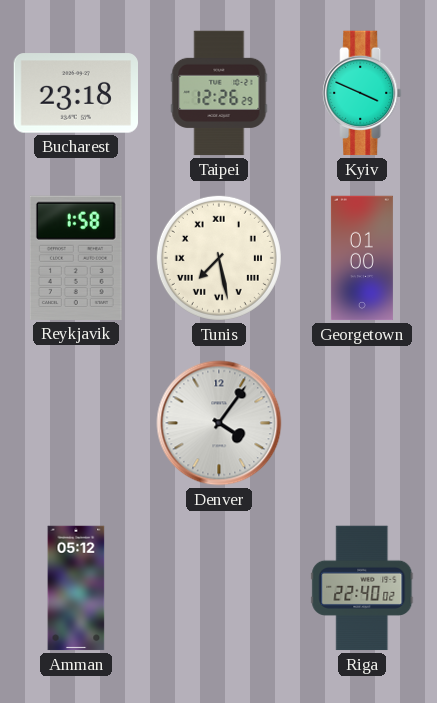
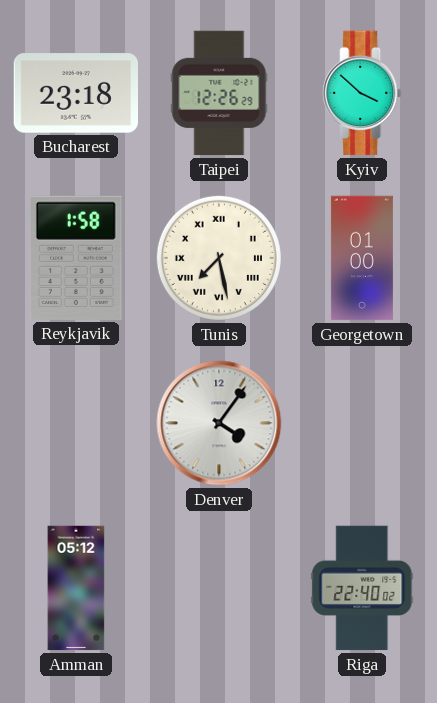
Kyiv: 3:49 -> 3:52
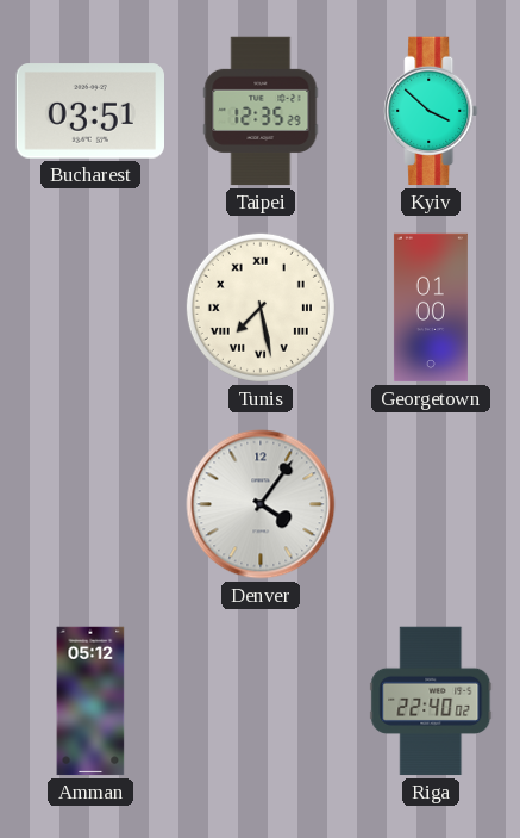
Bucharest: 23:18 -> 03:51
Taipei: 12:26 -> 12:35
Reykjavik: 1:58 -> none
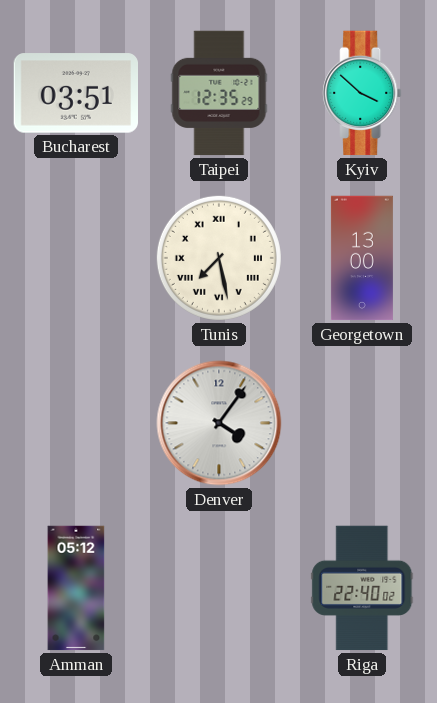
Georgetown: 01:00 -> 13:00
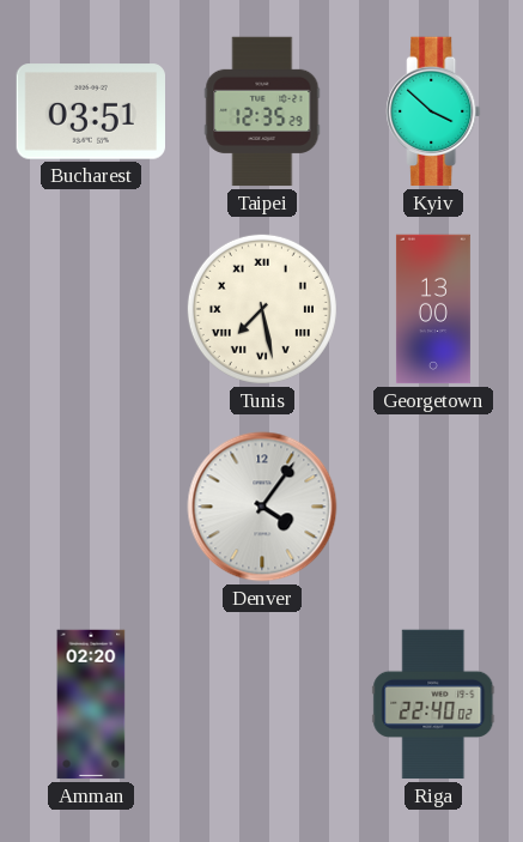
Amman: 05:12 -> 02:20
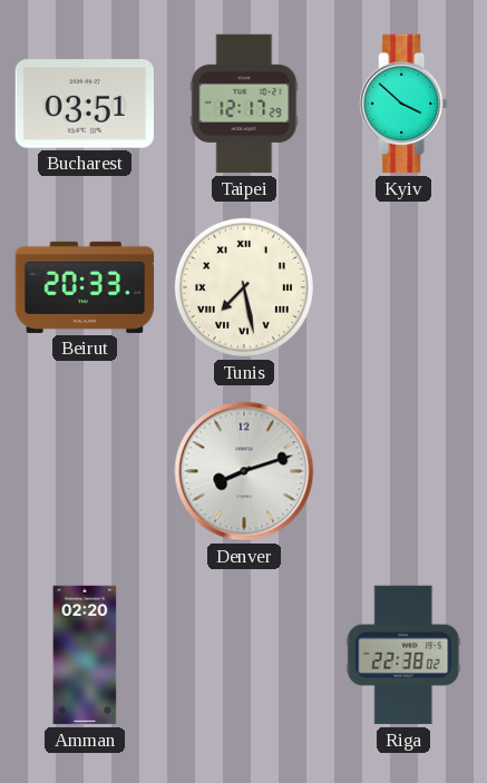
Taipei: 12:35 -> 12:17
Beirut: none -> 20:33
Georgetown: 13:00 -> none
Denver: 4:06 -> 8:12
Riga: 22:40 -> 22:38
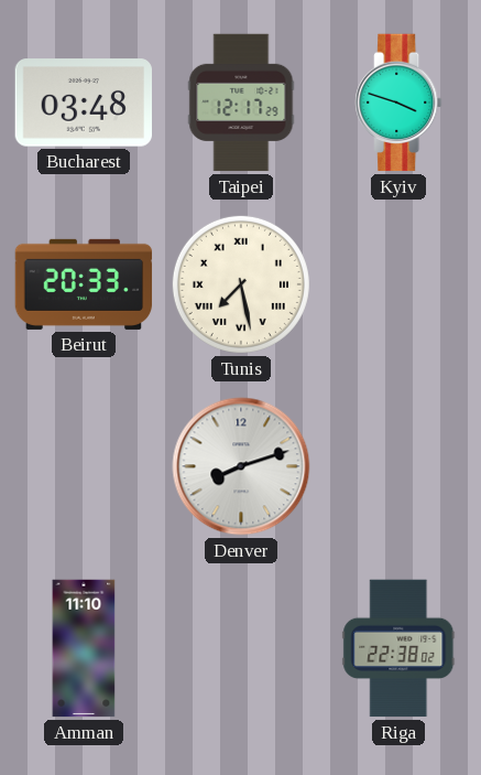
Bucharest: 03:51 -> 03:48
Kyiv: 3:52 -> 3:48
Amman: 02:20 -> 11:10
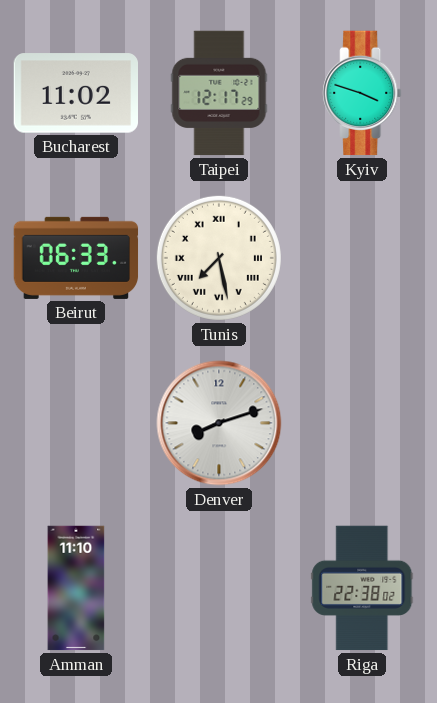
Bucharest: 03:48 -> 11:02
Beirut: 20:33 -> 06:33
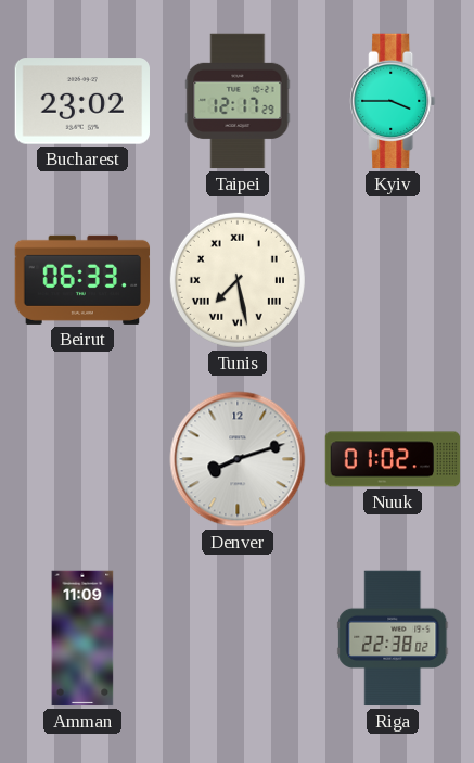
Bucharest: 11:02 -> 23:02
Kyiv: 3:48 -> 3:45
Nuuk: none -> 01:02
Amman: 11:10 -> 11:09
